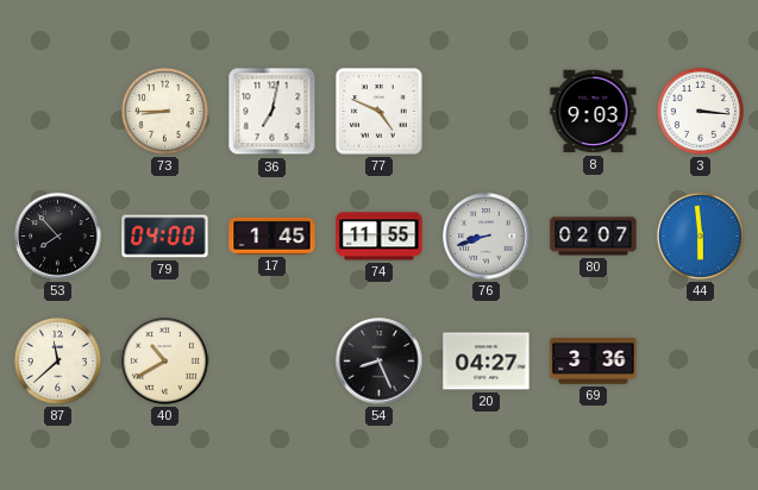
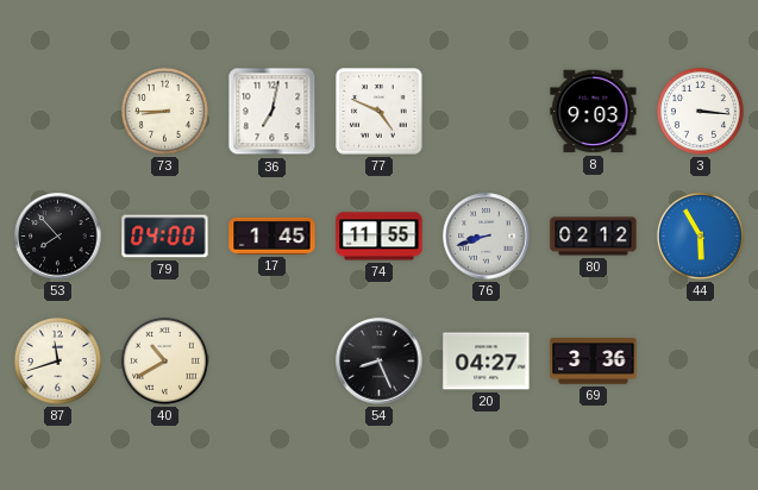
80: 02:07 -> 02:12
44: 5:59 -> 5:55
87: 11:38 -> 11:42
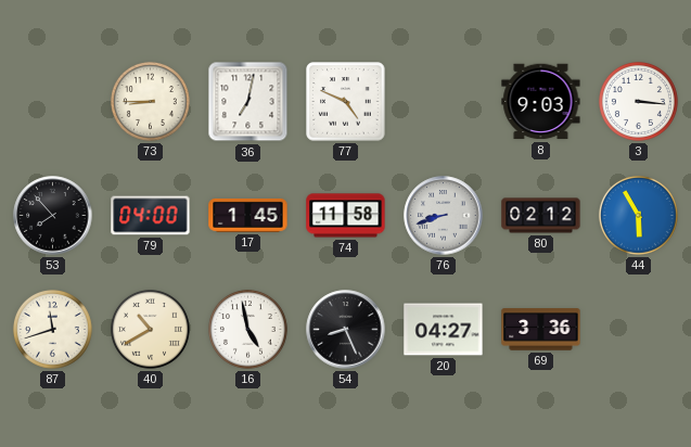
74: 11:55 -> 11:58
16: none -> 4:58
